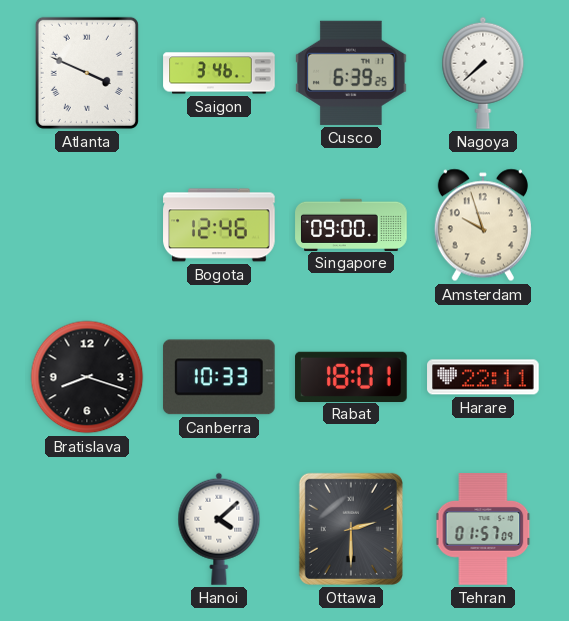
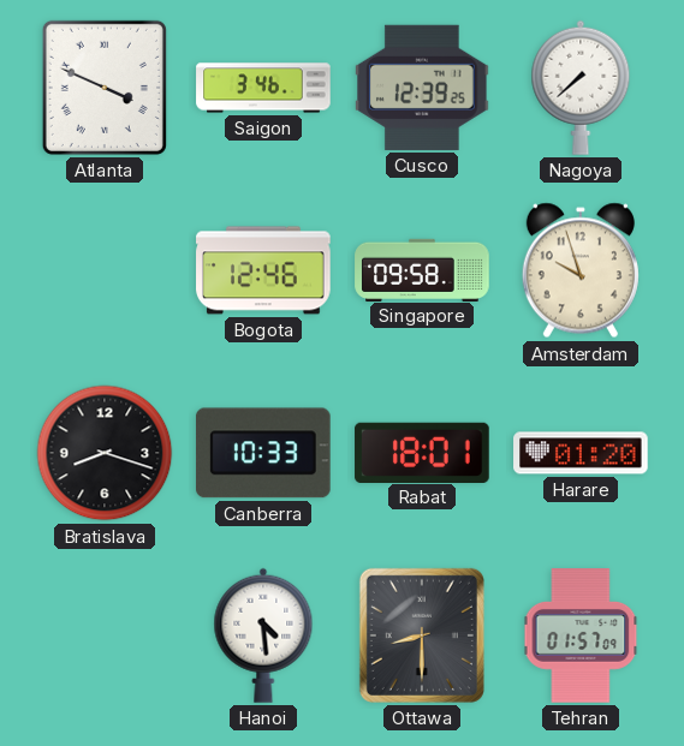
Cusco: 6:39 -> 12:39
Singapore: 09:00 -> 09:58
Harare: 22:11 -> 01:20
Hanoi: 4:08 -> 4:29
Ottawa: 2:30 -> 8:30
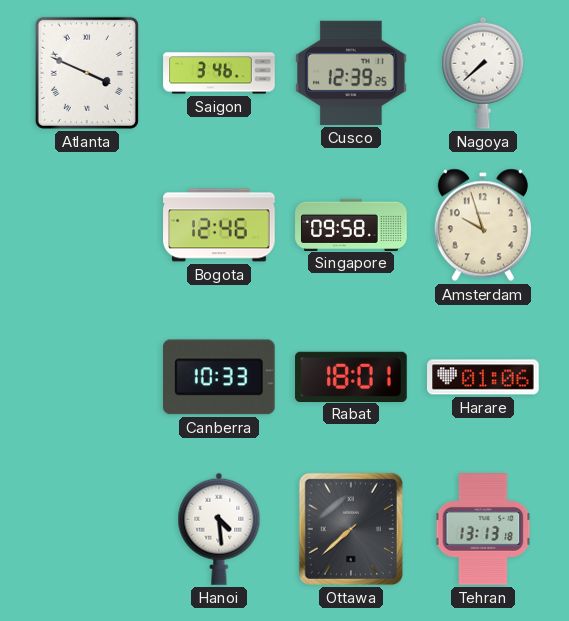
Bratislava: 8:18 -> none
Harare: 01:20 -> 01:06
Ottawa: 8:30 -> 7:38
Tehran: 01:57 -> 13:13
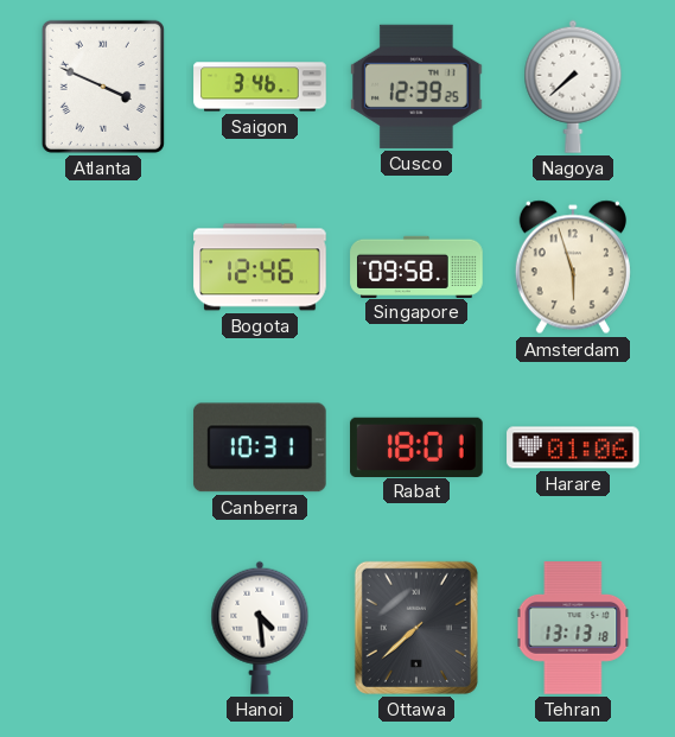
Amsterdam: 9:57 -> 5:57
Canberra: 10:33 -> 10:31
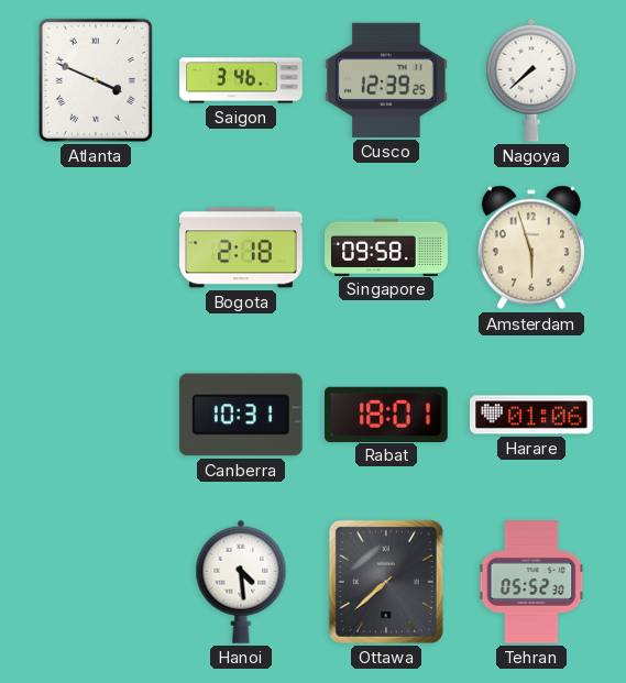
Bogota: 12:46 -> 2:18
Tehran: 13:13 -> 05:52
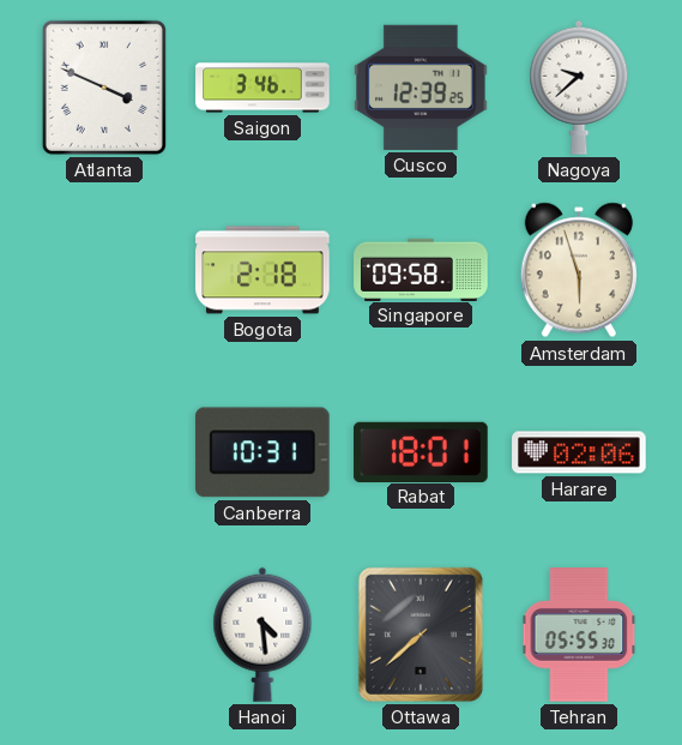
Nagoya: 7:38 -> 9:38
Harare: 01:06 -> 02:06
Tehran: 05:52 -> 05:55
